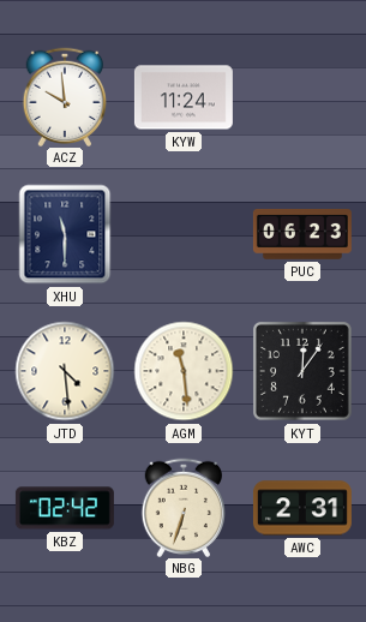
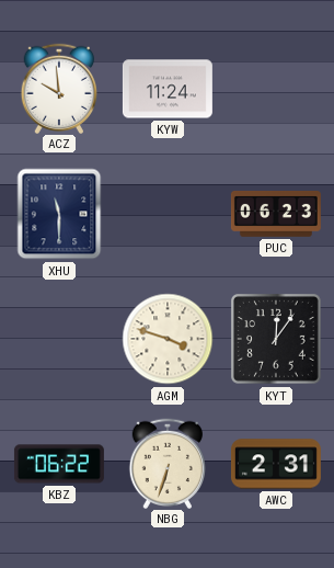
JTD: 4:29 -> none
AGM: 11:29 -> 3:48
KBZ: 02:42 -> 06:22
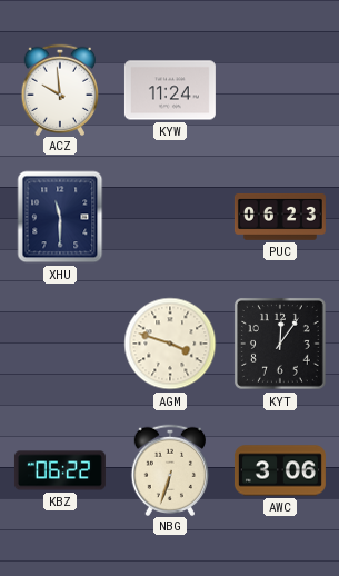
AWC: 2:31 -> 3:06
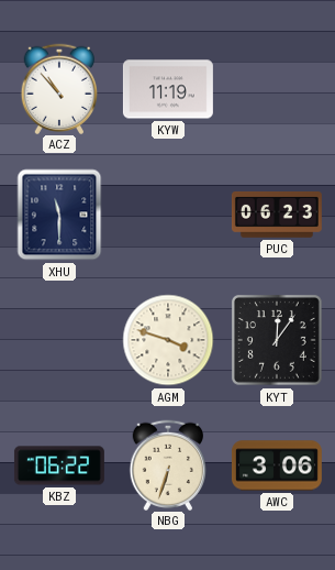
ACZ: 9:59 -> 10:53
KYW: 11:24 -> 11:19
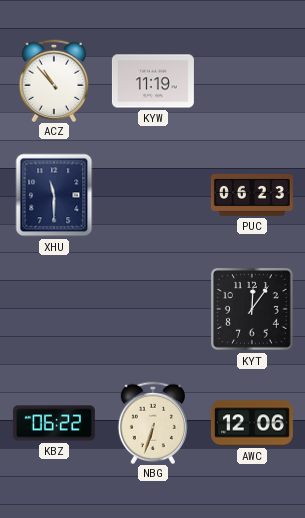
AGM: 3:48 -> none
AWC: 3:06 -> 12:06
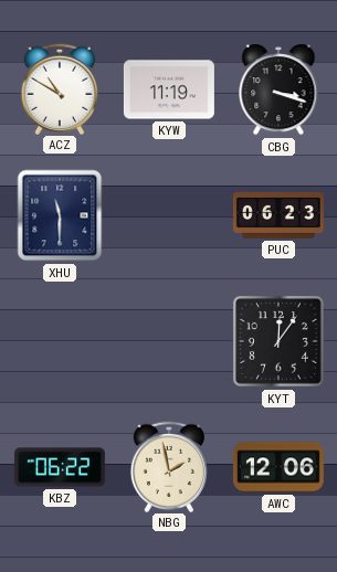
ACZ: 10:53 -> 10:50
CBG: none -> 3:18
NBG: 6:33 -> 1:58
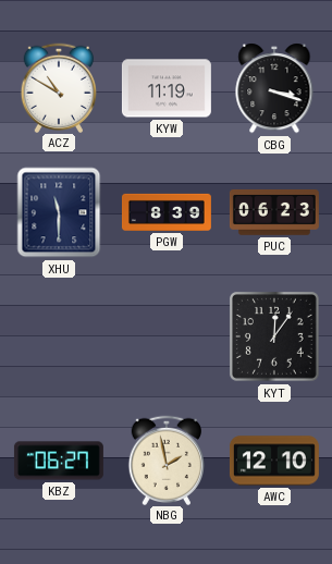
PGW: none -> 8:39
KBZ: 06:22 -> 06:27
AWC: 12:06 -> 12:10
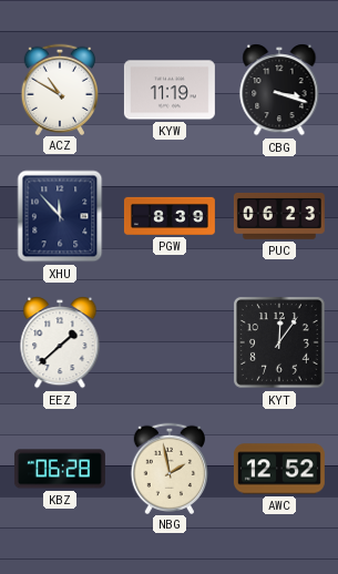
XHU: 11:30 -> 11:53
EEZ: none -> 1:38
KBZ: 06:27 -> 06:28
AWC: 12:10 -> 12:52
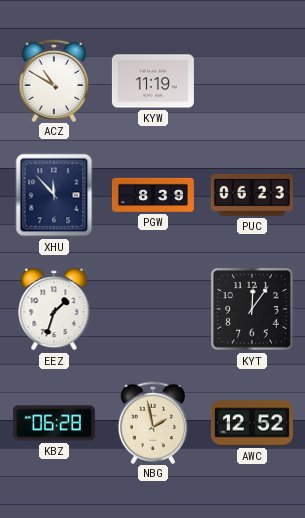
CBG: 3:18 -> none
EEZ: 1:38 -> 1:33
